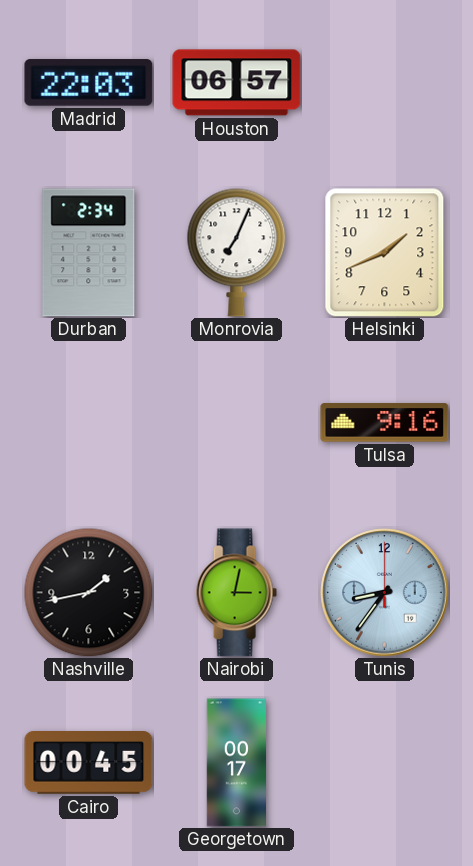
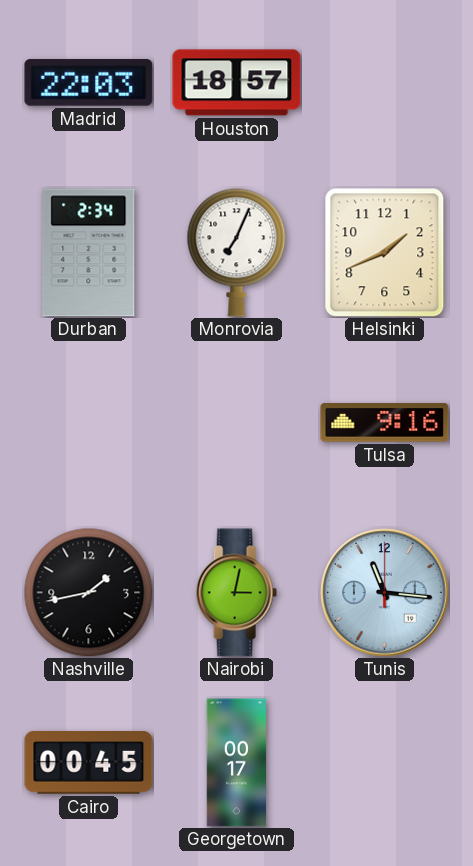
Houston: 06:57 -> 18:57
Tunis: 8:36 -> 11:16
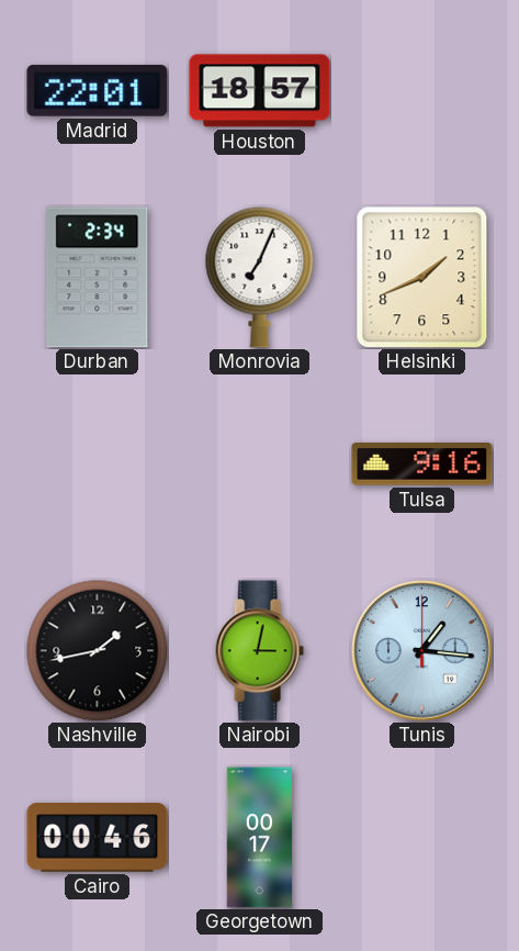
Madrid: 22:03 -> 22:01
Tunis: 11:16 -> 1:16
Cairo: 00:45 -> 00:46
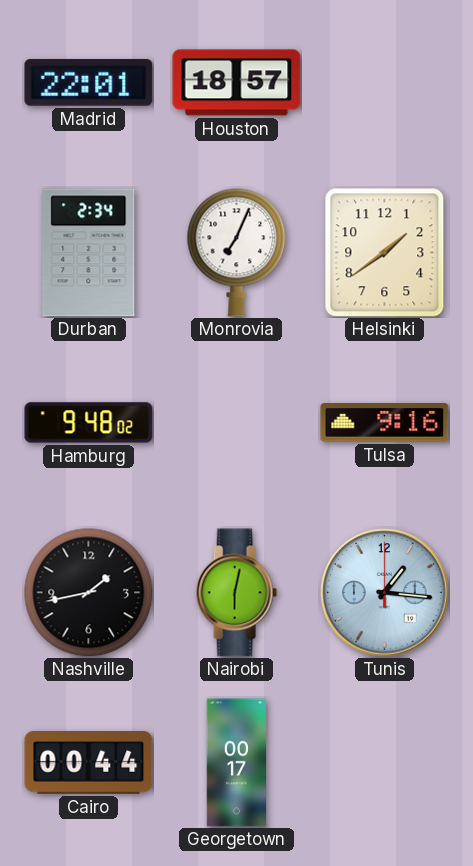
Helsinki: 1:41 -> 1:39
Hamburg: none -> 9:48
Nairobi: 3:02 -> 6:02
Cairo: 00:46 -> 00:44
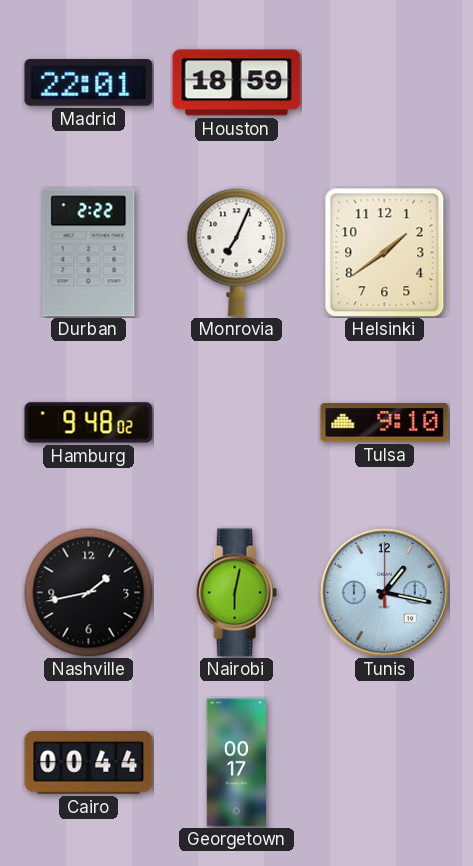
Houston: 18:57 -> 18:59
Durban: 2:34 -> 2:22
Tulsa: 9:16 -> 9:10
Tunis: 1:16 -> 1:17
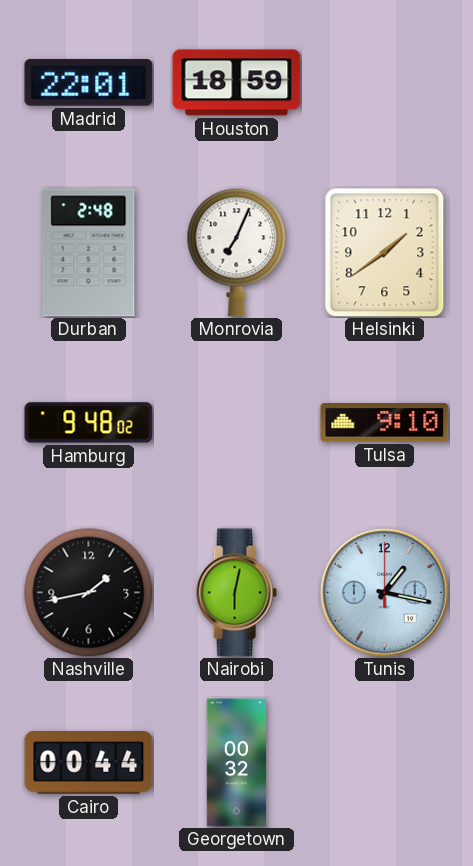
Durban: 2:22 -> 2:48
Georgetown: 00:17 -> 00:32
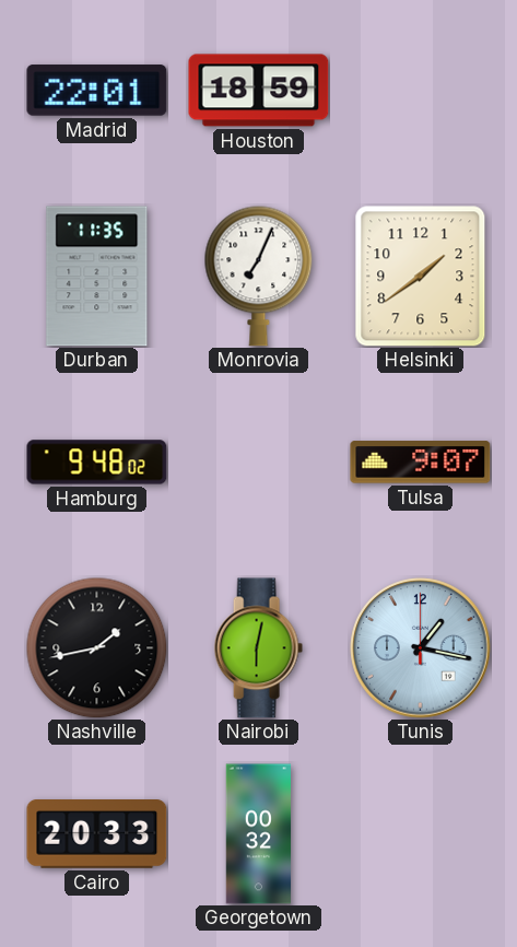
Durban: 2:48 -> 11:35
Tulsa: 9:10 -> 9:07
Cairo: 00:44 -> 20:33
